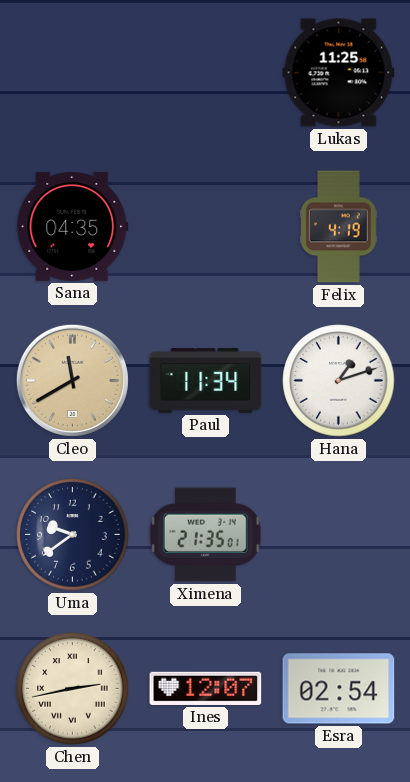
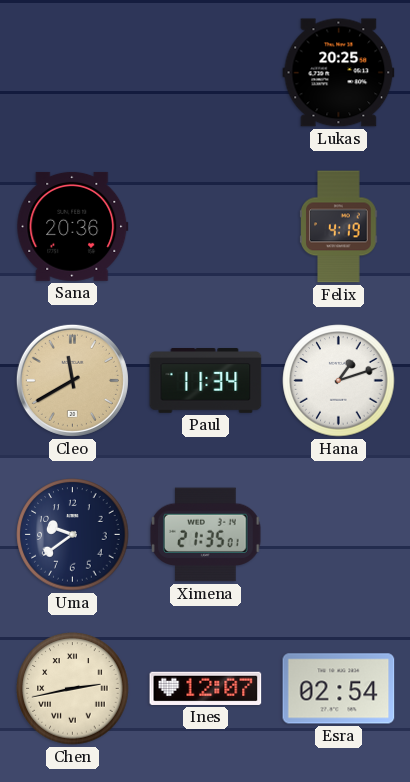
Lukas: 11:25 -> 20:25
Sana: 04:35 -> 20:36
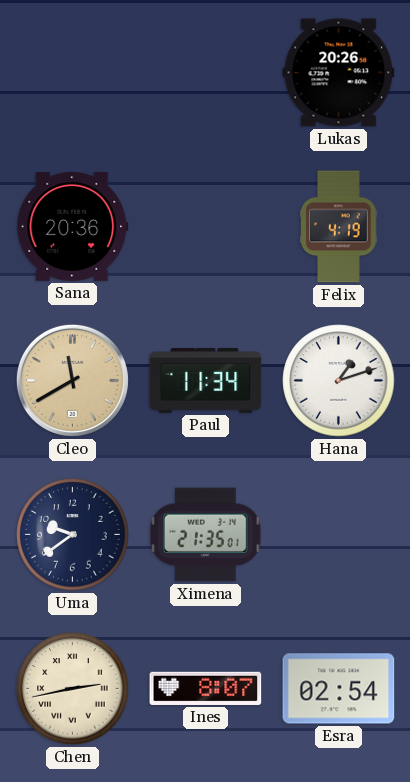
Lukas: 20:25 -> 20:26
Ines: 12:07 -> 8:07
